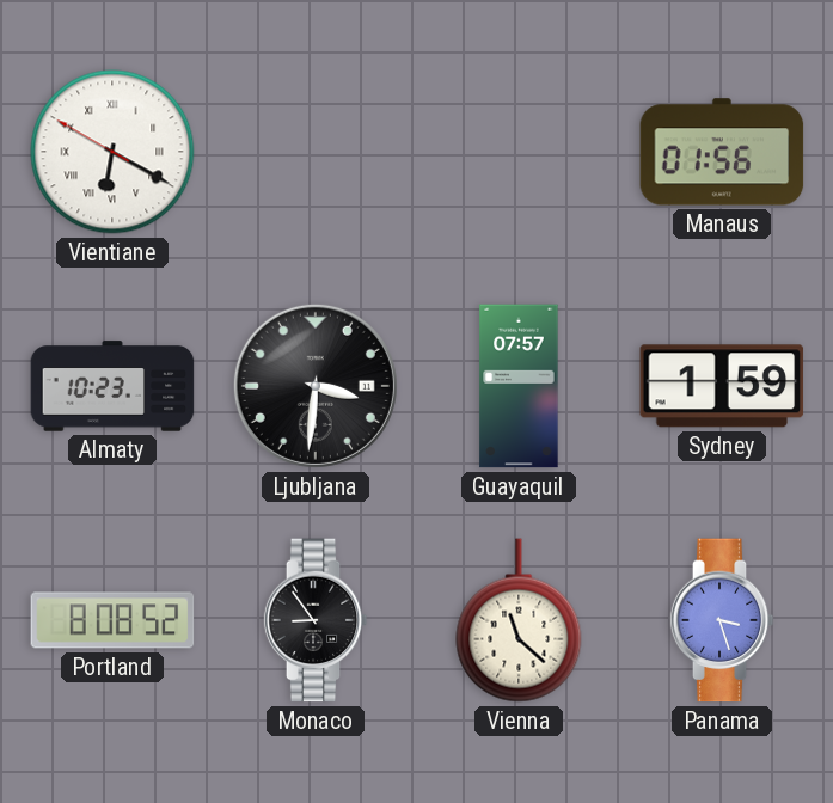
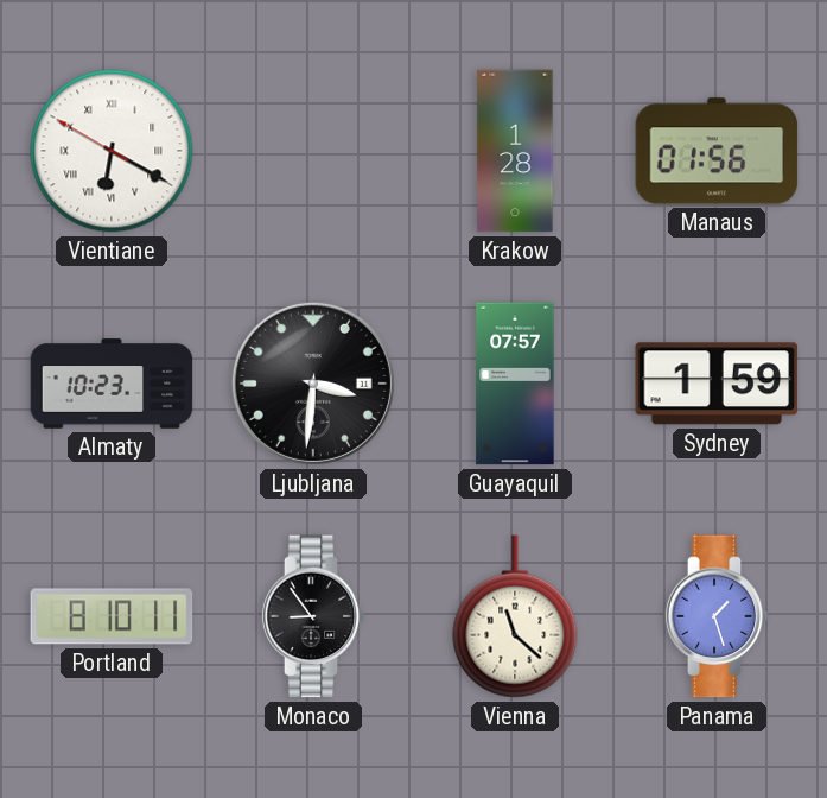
Krakow: none -> 1:28
Portland: 8:08 -> 8:10
Panama: 3:27 -> 1:27
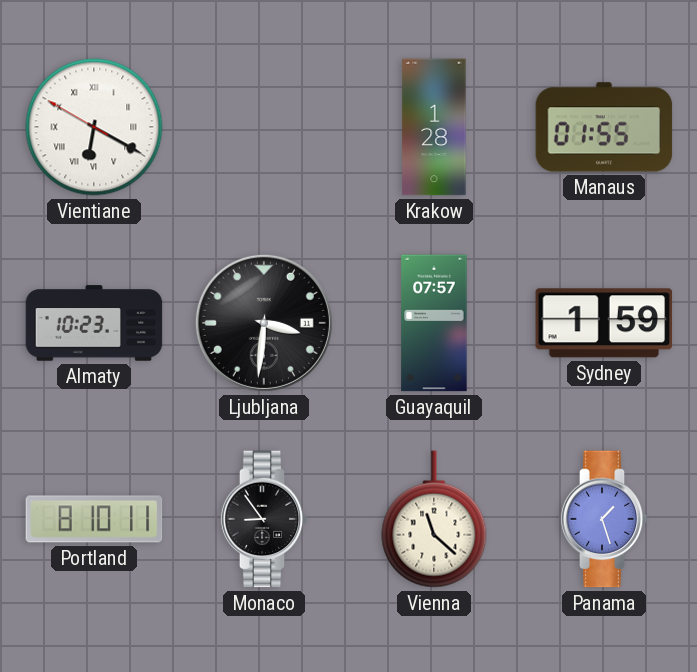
Manaus: 01:56 -> 01:55
